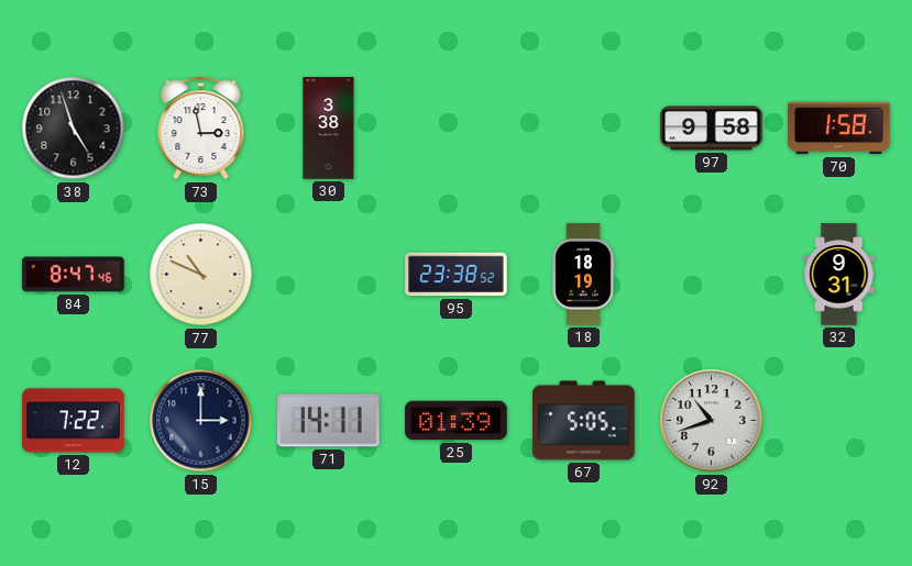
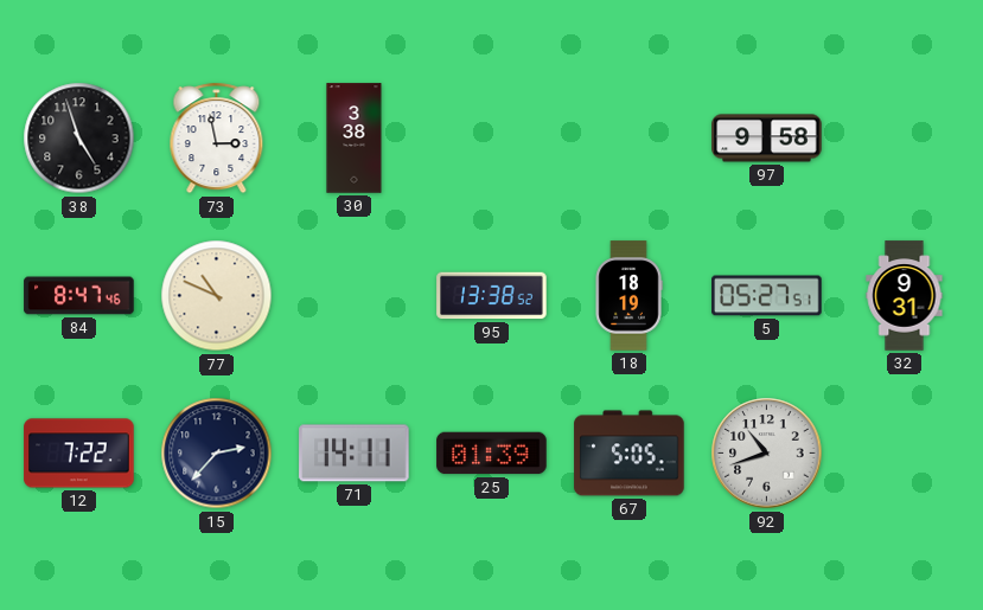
70: 1:58 -> none
95: 23:38 -> 13:38
5: none -> 05:27
15: 3:00 -> 2:37
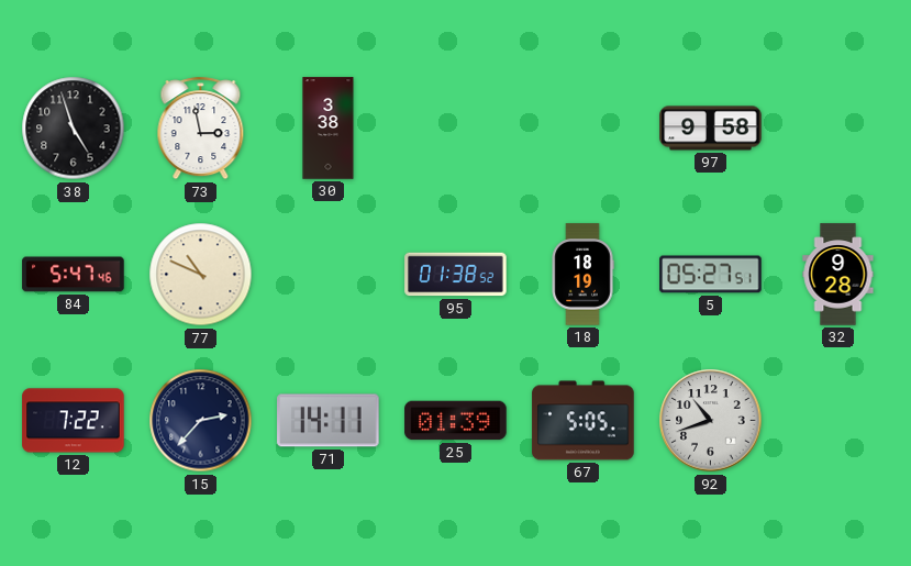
84: 8:47 -> 5:47
95: 13:38 -> 01:38
32: 9:31 -> 9:28
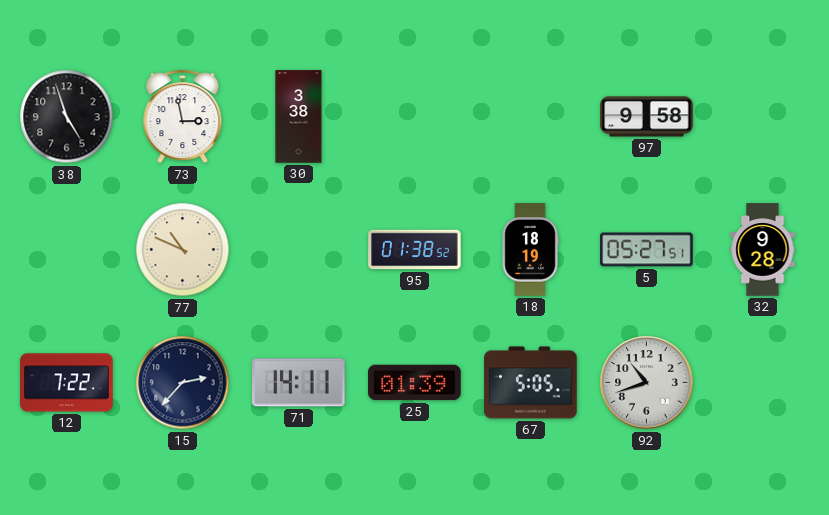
84: 5:47 -> none
